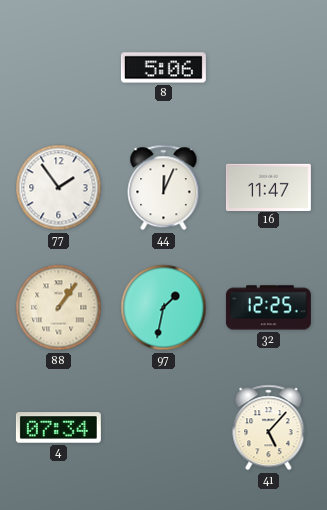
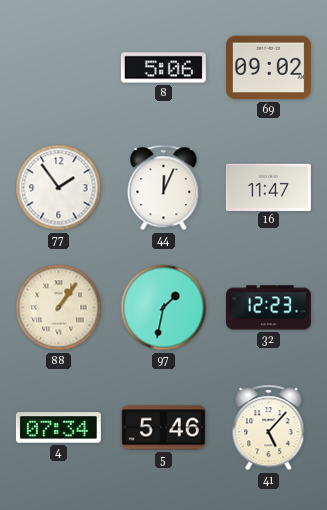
69: none -> 09:02
32: 12:25 -> 12:23
5: none -> 5:46
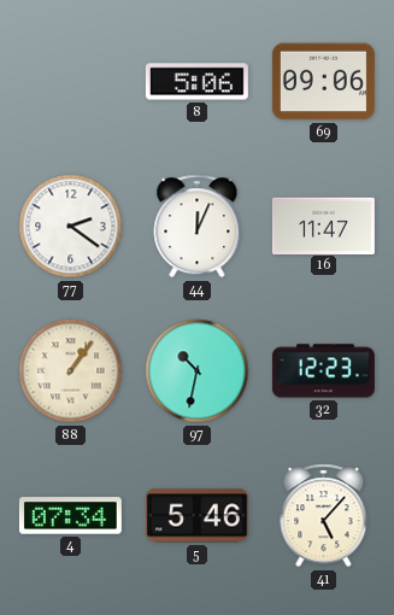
69: 09:02 -> 09:06
77: 1:54 -> 2:21
97: 1:32 -> 10:32
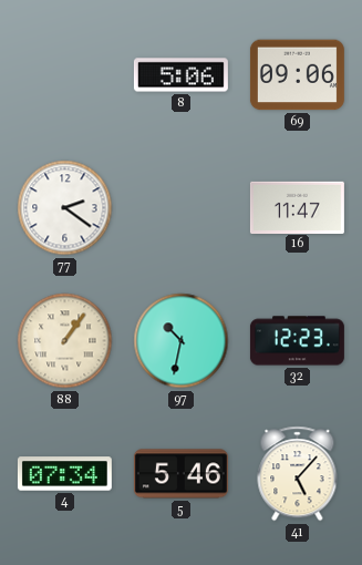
44: 12:04 -> none
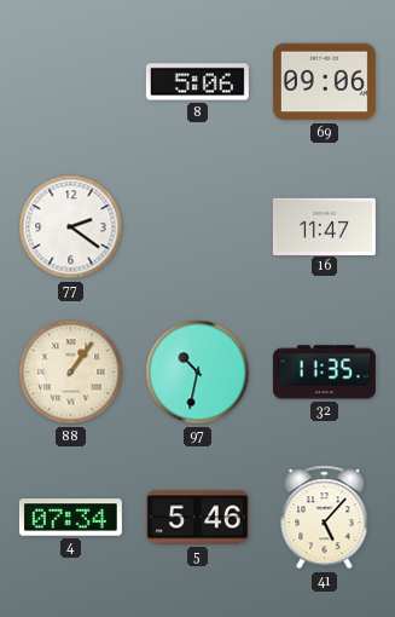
32: 12:23 -> 11:35
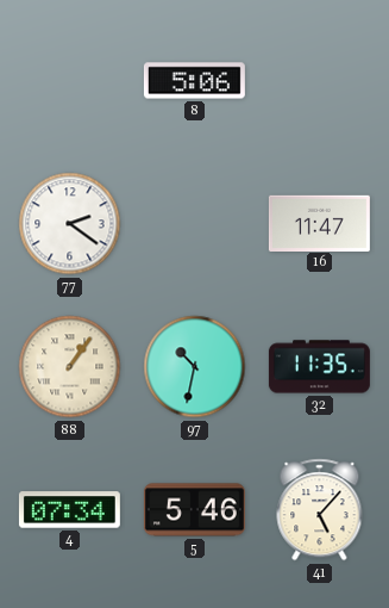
69: 09:06 -> none
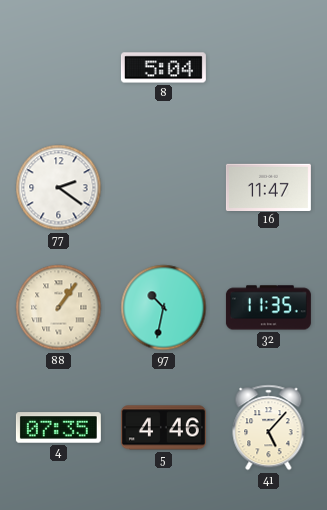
8: 5:06 -> 5:04
4: 07:34 -> 07:35
5: 5:46 -> 4:46
